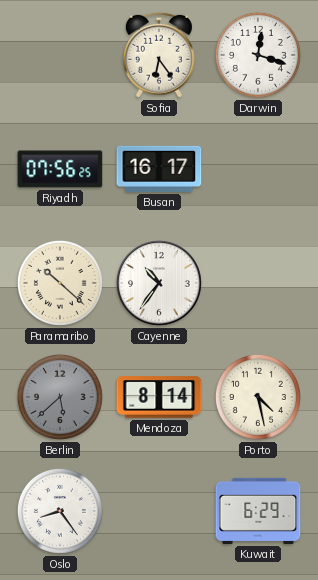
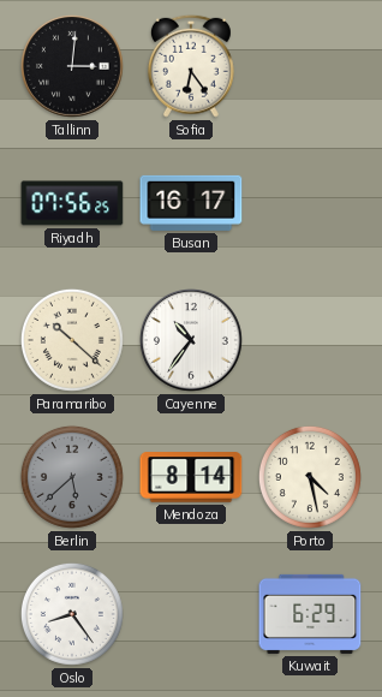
Tallinn: none -> 3:01
Darwin: 12:18 -> none
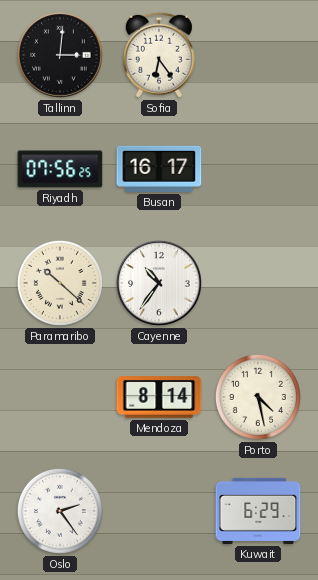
Berlin: 5:38 -> none
Oslo: 8:24 -> 2:24
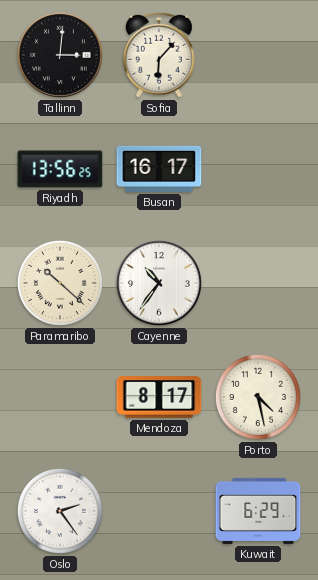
Sofia: 6:24 -> 6:07
Riyadh: 07:56 -> 13:56
Mendoza: 8:14 -> 8:17
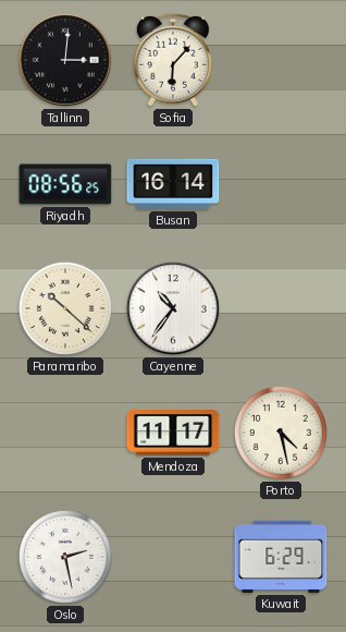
Riyadh: 13:56 -> 08:56
Busan: 16:17 -> 16:14
Mendoza: 8:17 -> 11:17
Oslo: 2:24 -> 2:28
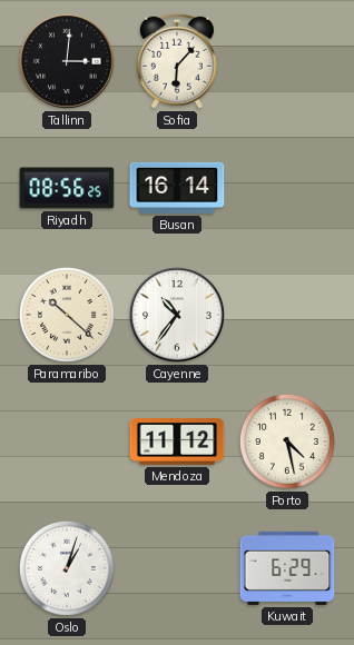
Mendoza: 11:17 -> 11:12
Oslo: 2:28 -> 1:03
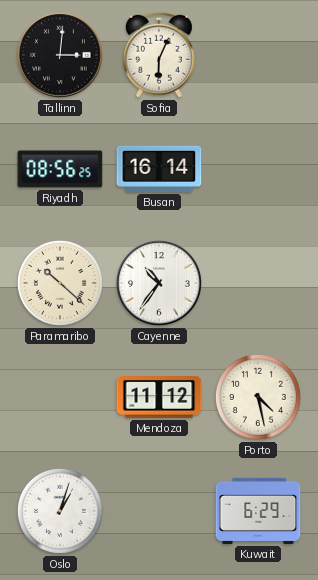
Sofia: 6:07 -> 6:04
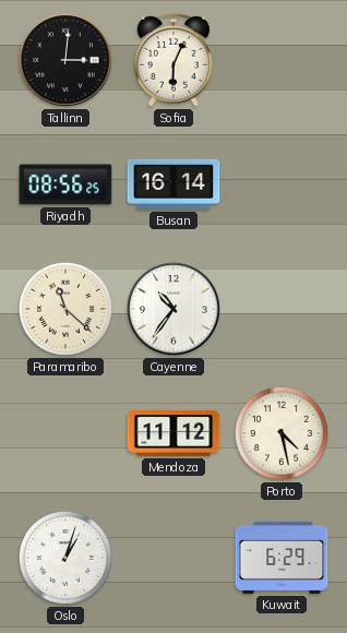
Paramaribo: 10:22 -> 11:22
